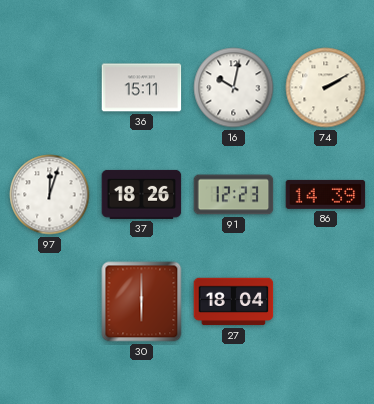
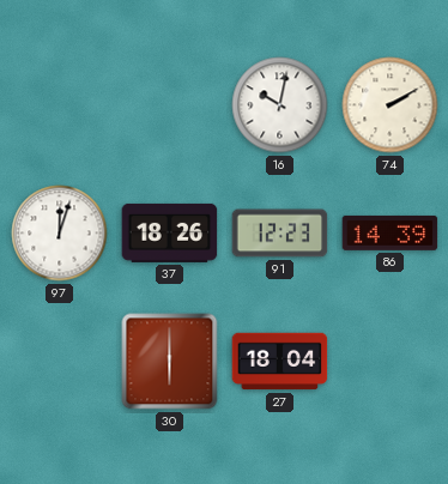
36: 15:11 -> none
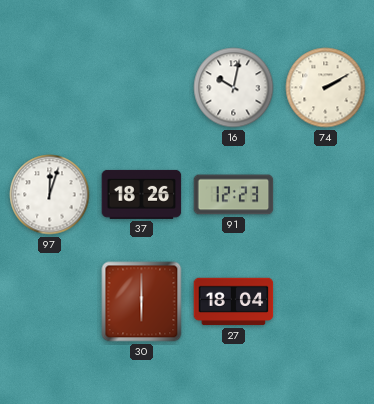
86: 14:39 -> none
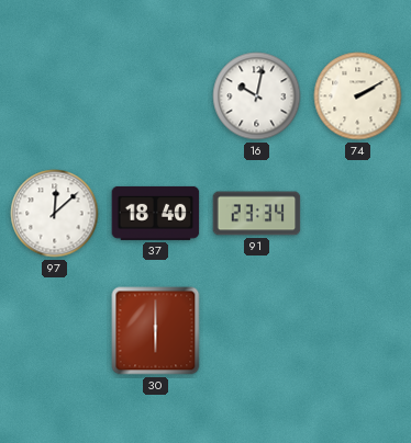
97: 12:03 -> 12:08
37: 18:26 -> 18:40
91: 12:23 -> 23:34
27: 18:04 -> none
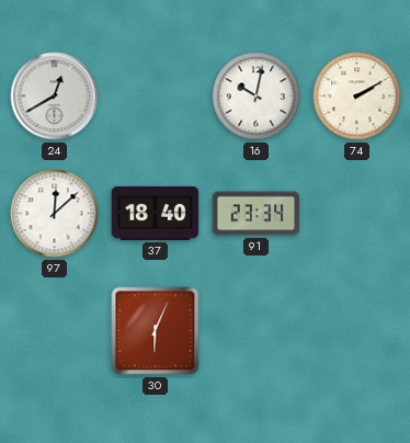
24: none -> 12:40
30: 6:00 -> 6:04
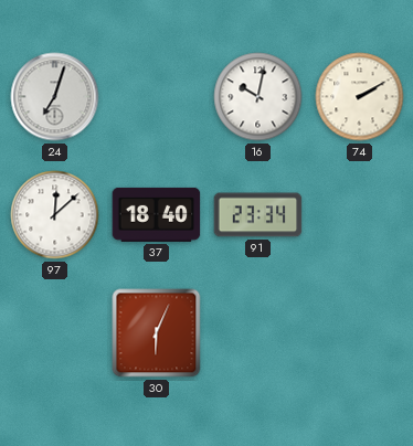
24: 12:40 -> 7:03
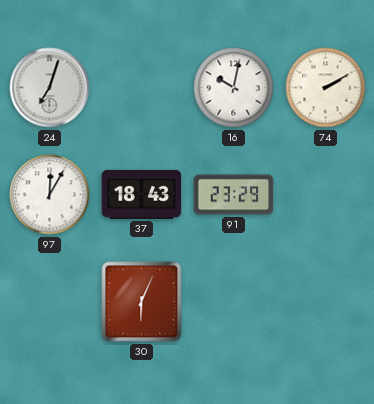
97: 12:08 -> 12:05
37: 18:40 -> 18:43
91: 23:34 -> 23:29
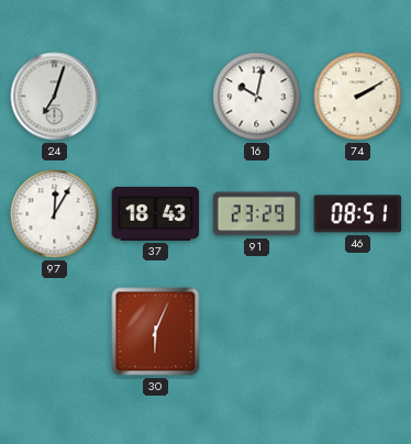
46: none -> 08:51
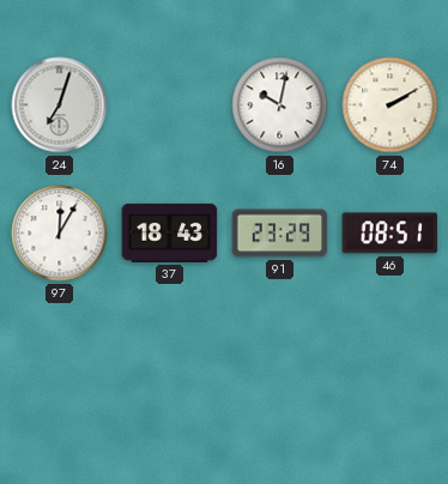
30: 6:04 -> none
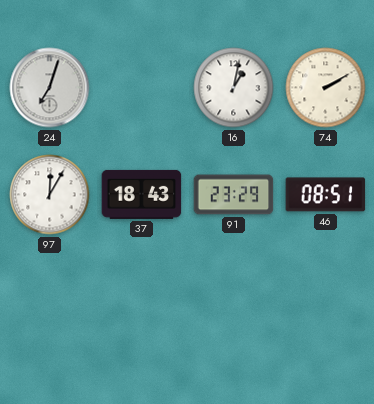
16: 10:02 -> 1:02
